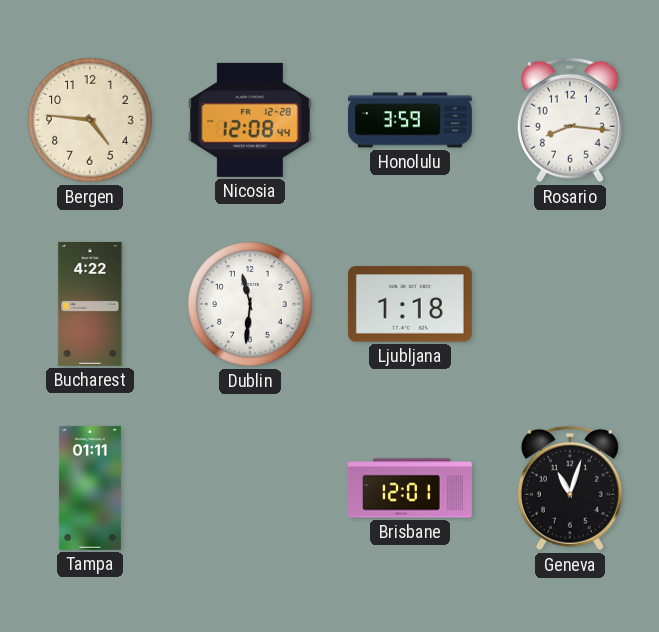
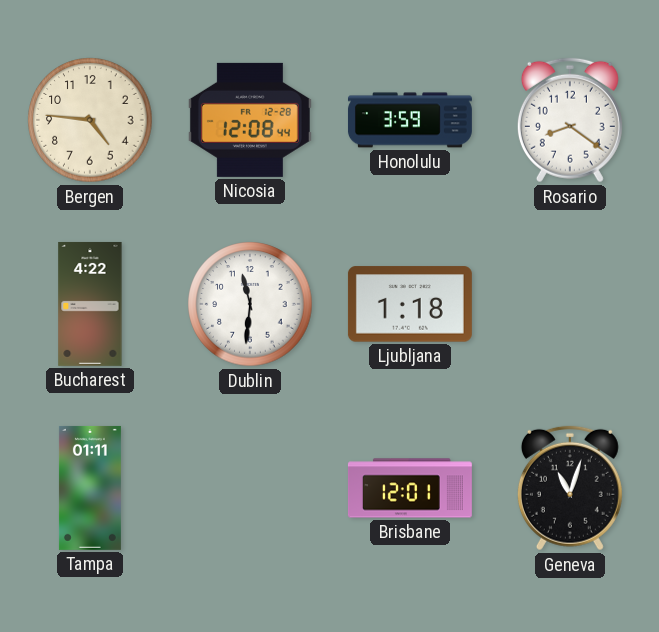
Rosario: 8:16 -> 8:21
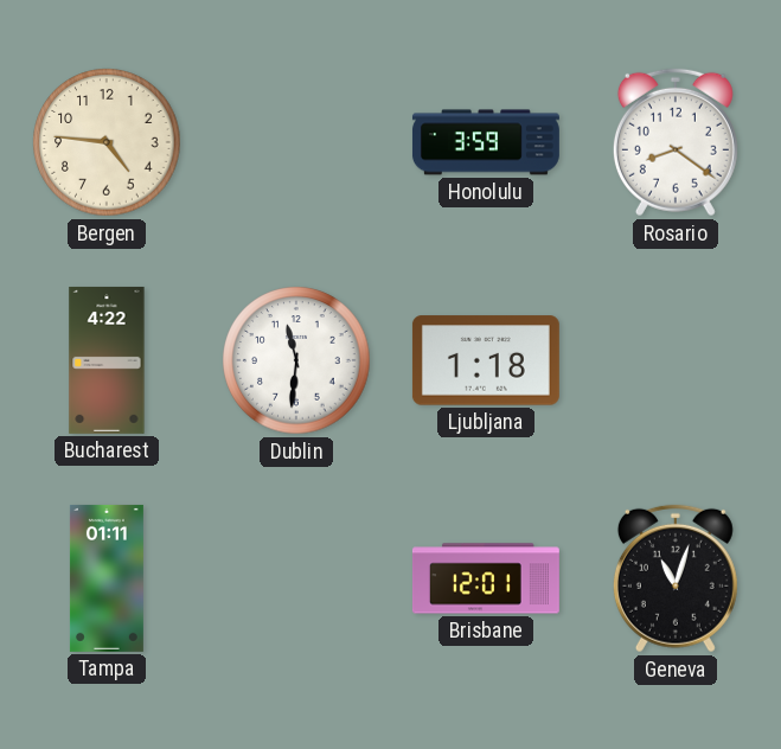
Nicosia: 12:08 -> none
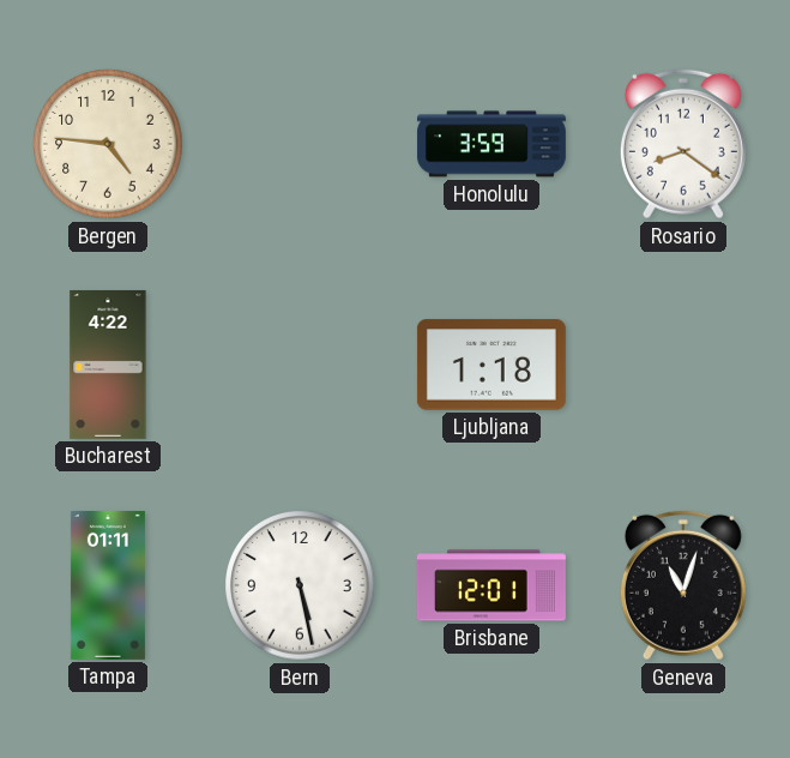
Dublin: 11:31 -> none
Bern: none -> 5:28
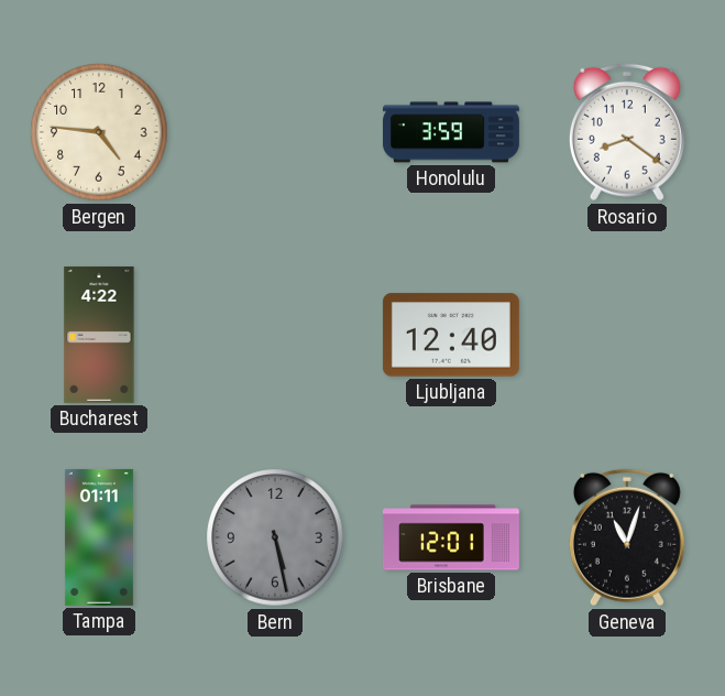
Ljubljana: 1:18 -> 12:40
Bern dial: white -> grey
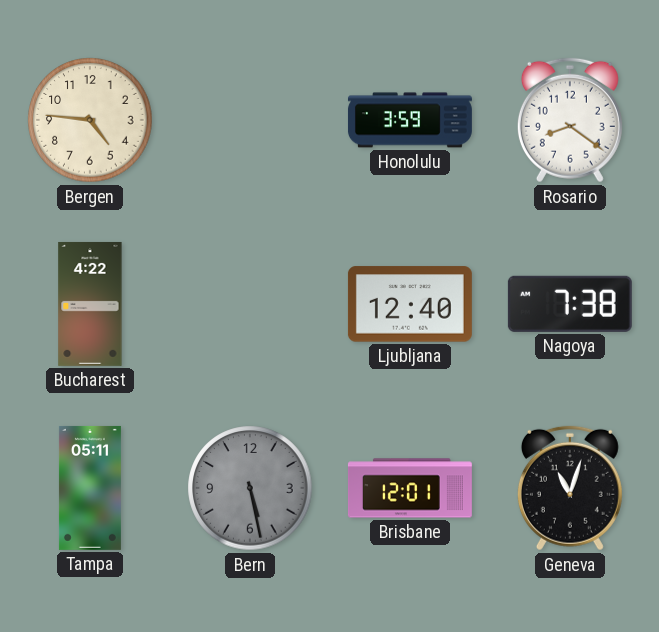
Nagoya: none -> 7:38
Tampa: 01:11 -> 05:11
